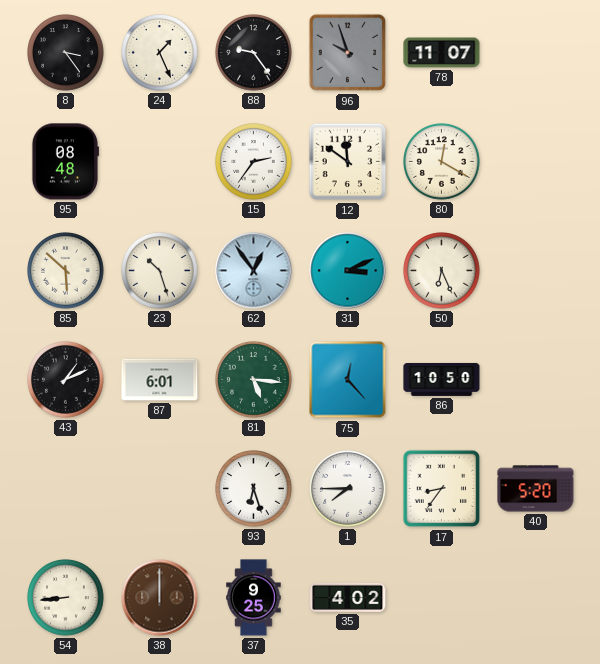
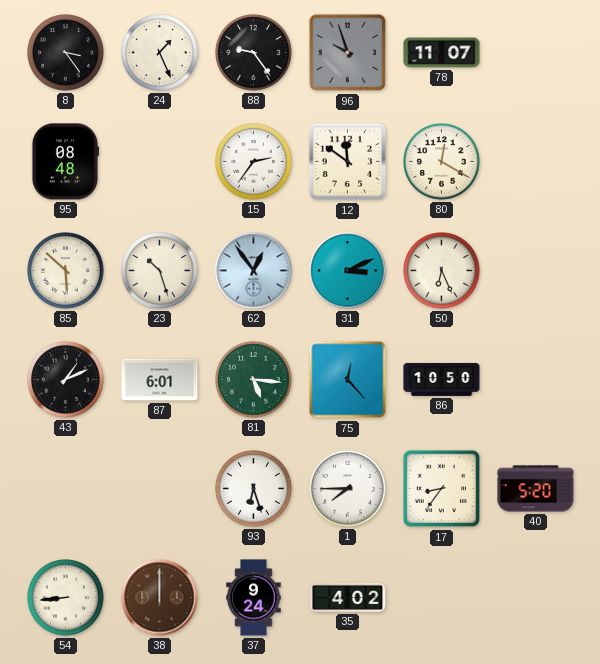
37: 9:25 -> 9:24
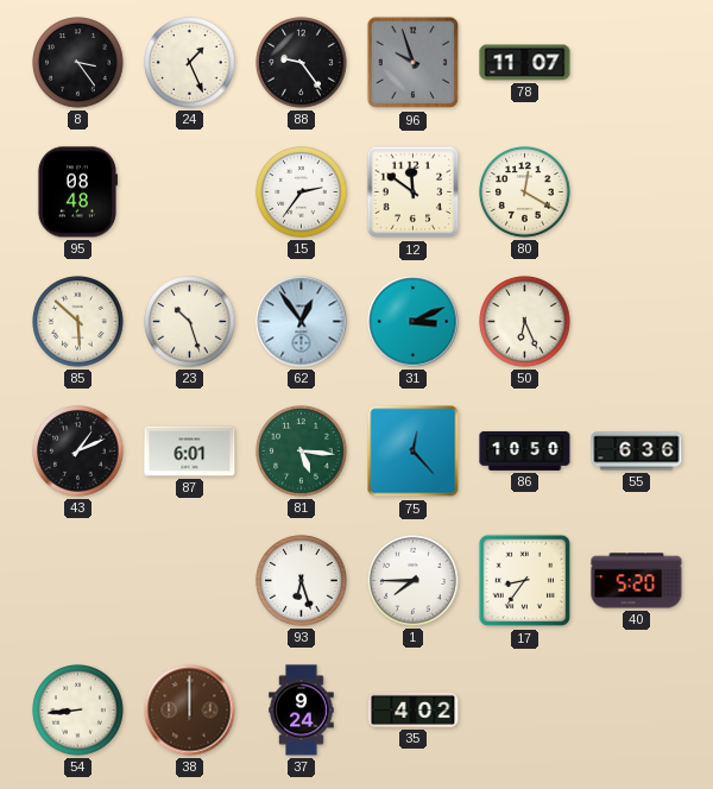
55: none -> 6:36
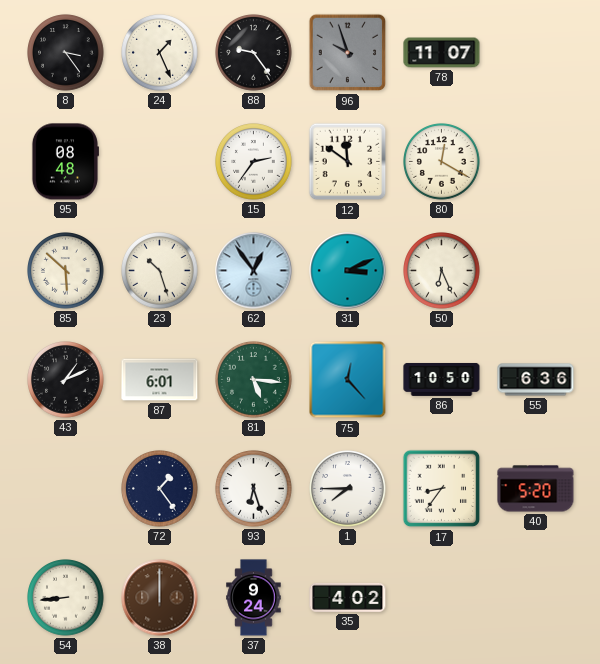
72: none -> 1:24
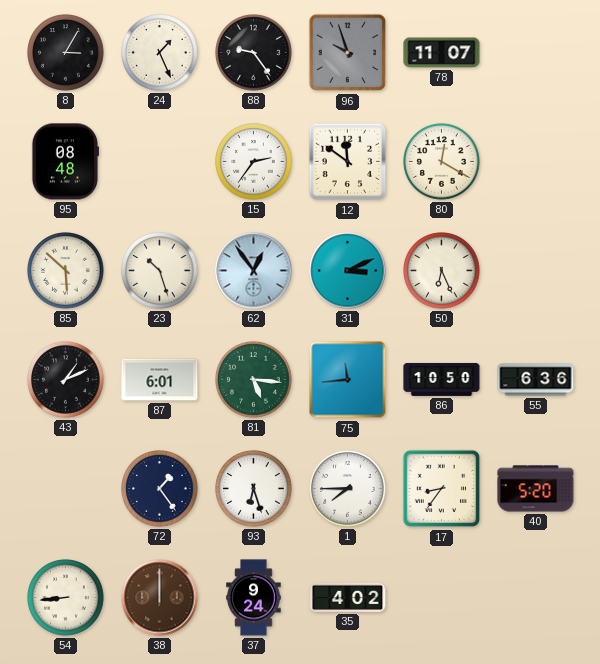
8: 3:24 -> 3:05
75: 12:23 -> 11:44
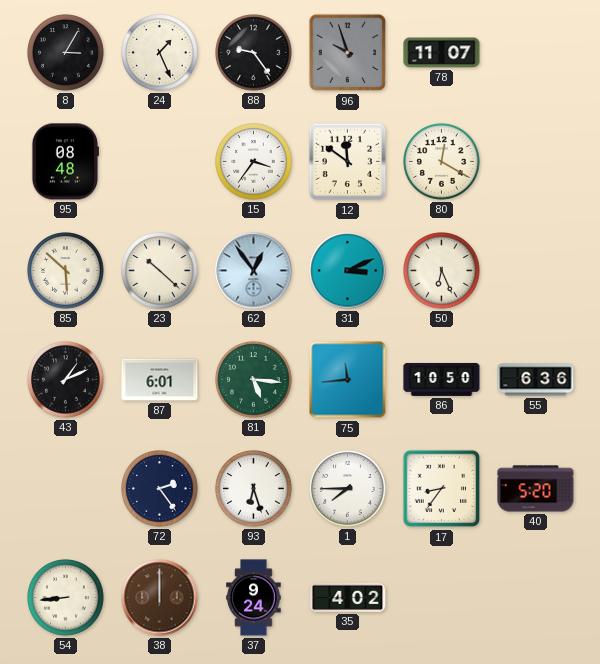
15: 2:36 -> 3:36
23: 10:27 -> 10:22
72: 1:24 -> 2:24
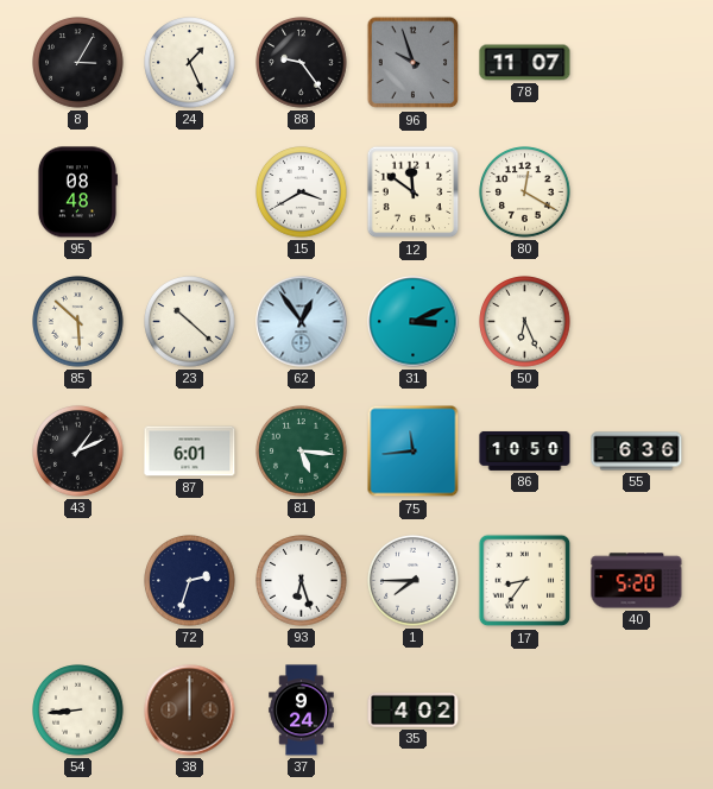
15: 3:36 -> 3:40
72: 2:24 -> 2:33
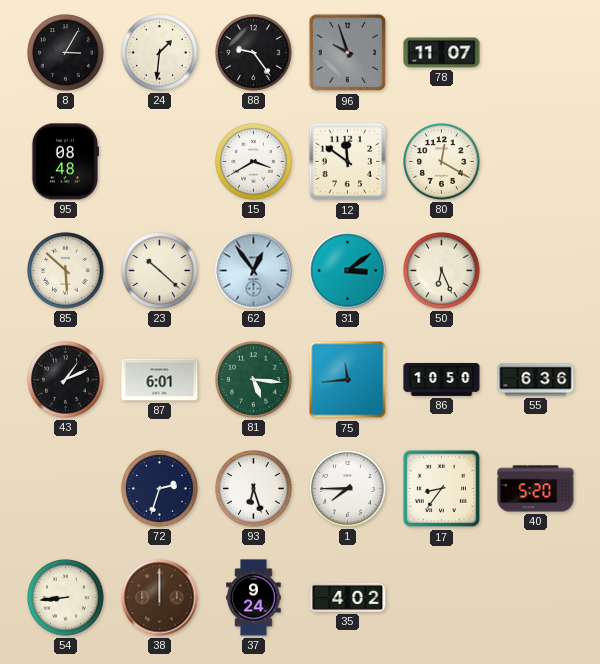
24: 1:26 -> 1:31
31: 3:11 -> 3:09
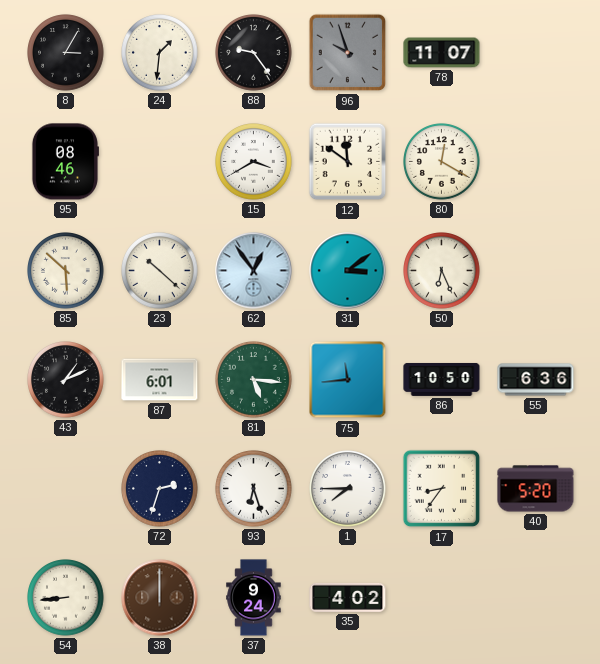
95: 08:48 -> 08:46
